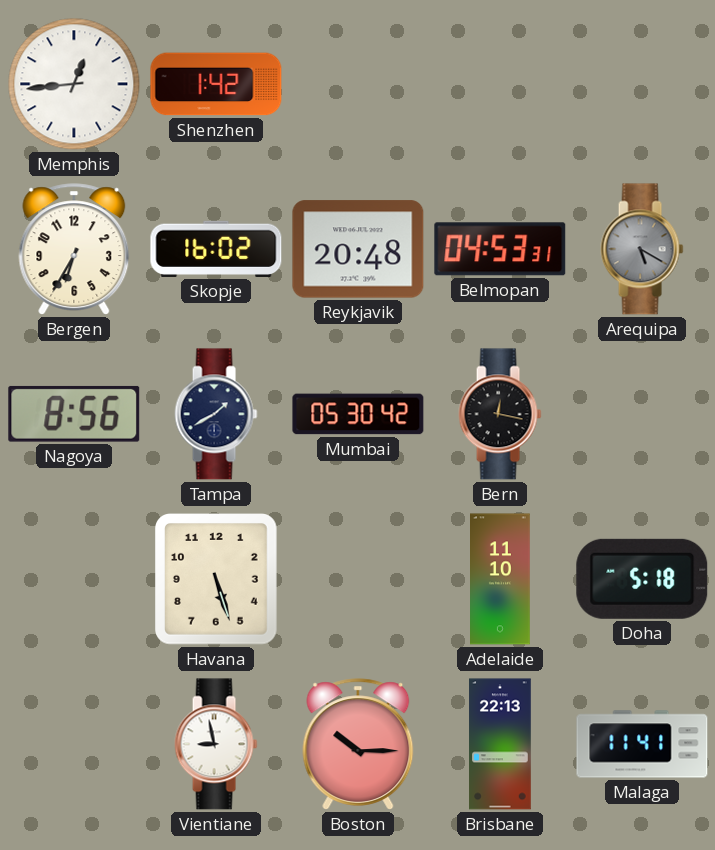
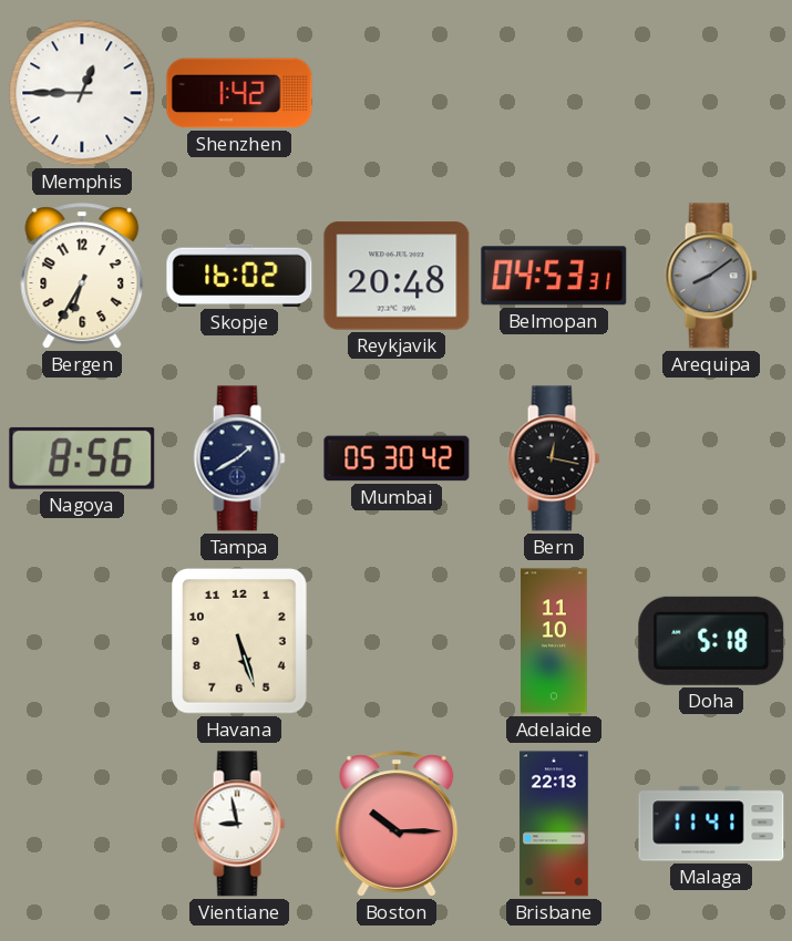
Memphis: 12:44 -> 12:45
Arequipa: 5:20 -> 8:09
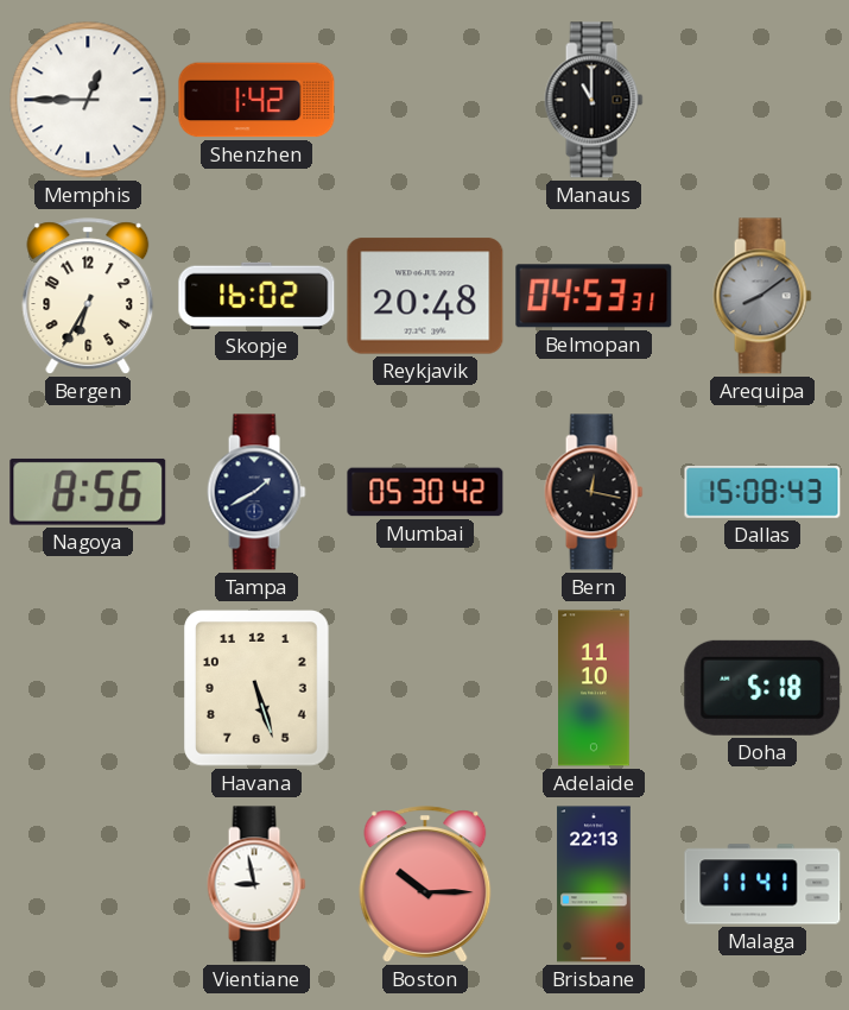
Manaus: none -> 11:00
Dallas: none -> 15:08
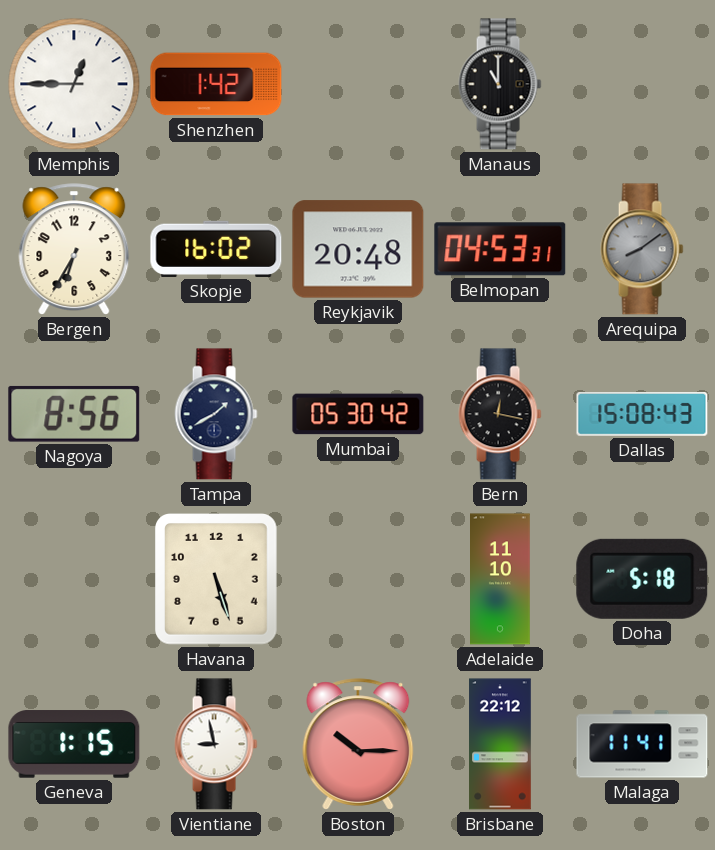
Geneva: none -> 1:15
Brisbane: 22:13 -> 22:12
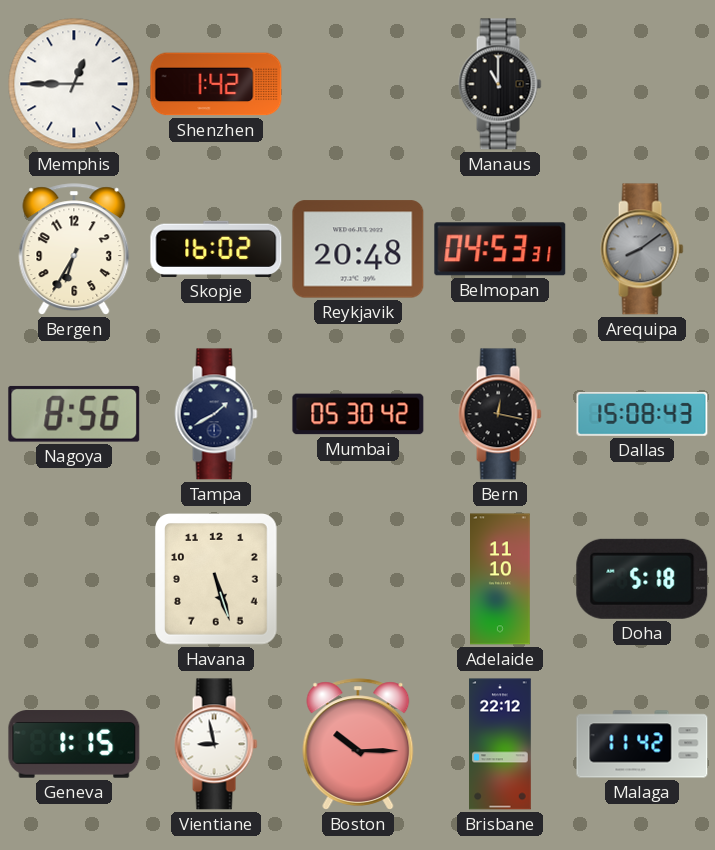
Malaga: 11:41 -> 11:42
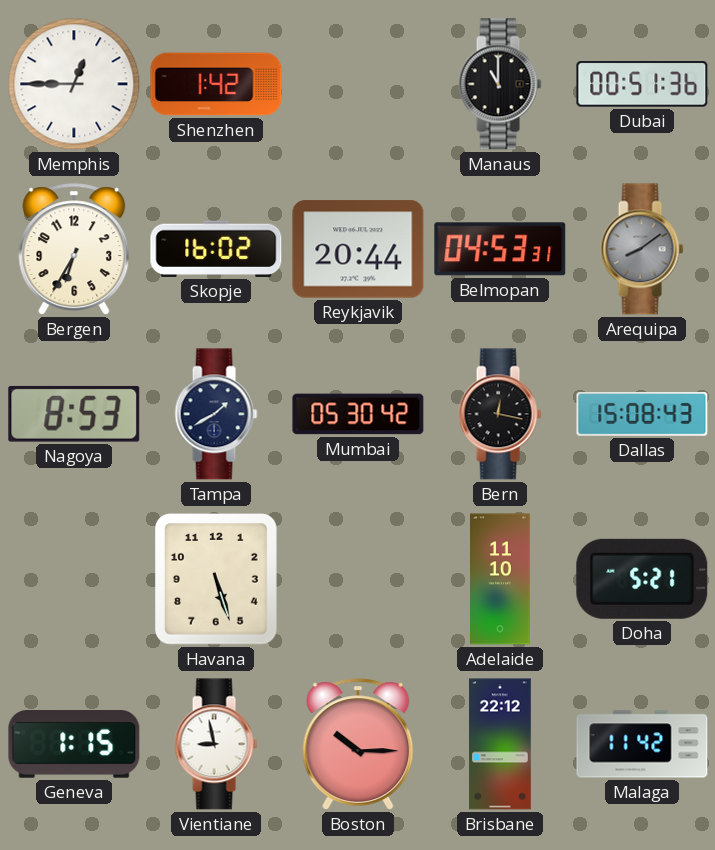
Dubai: none -> 00:51
Reykjavik: 20:48 -> 20:44
Nagoya: 8:56 -> 8:53
Doha: 5:18 -> 5:21
